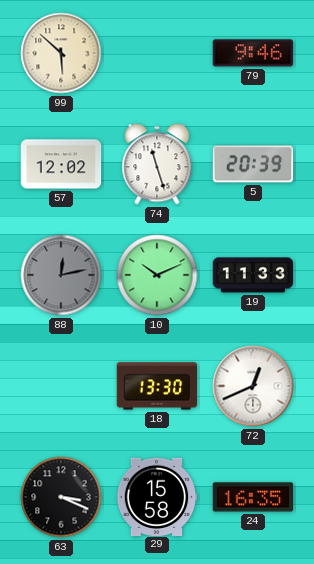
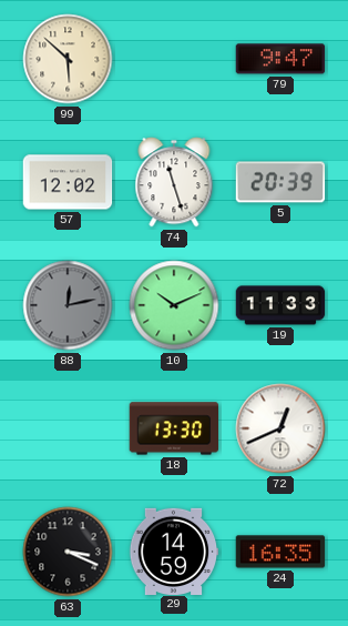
79: 9:46 -> 9:47
29: 15:58 -> 14:59
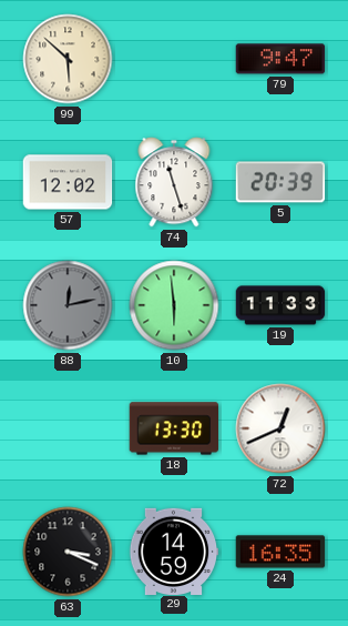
10: 10:11 -> 5:59
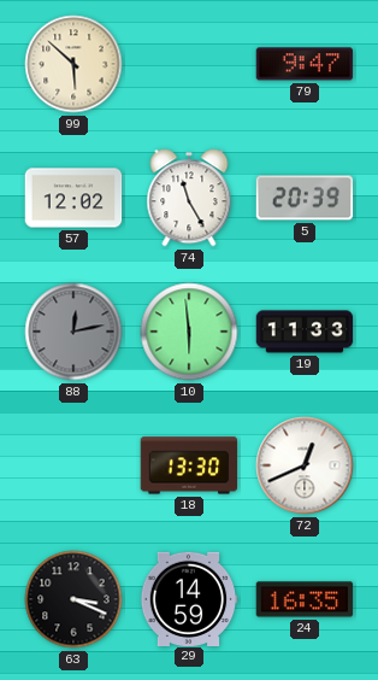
74: 11:27 -> 11:25
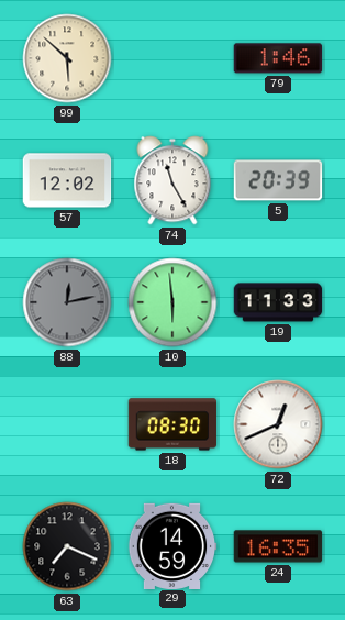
79: 9:47 -> 1:46
18: 13:30 -> 08:30
63: 3:19 -> 7:19
